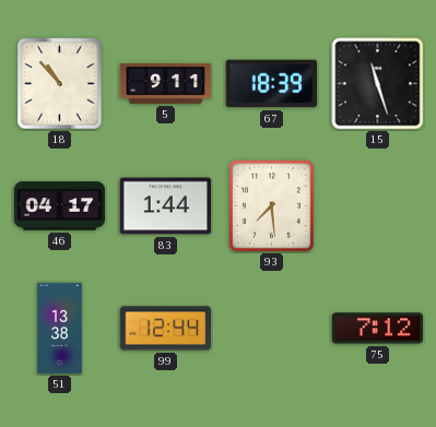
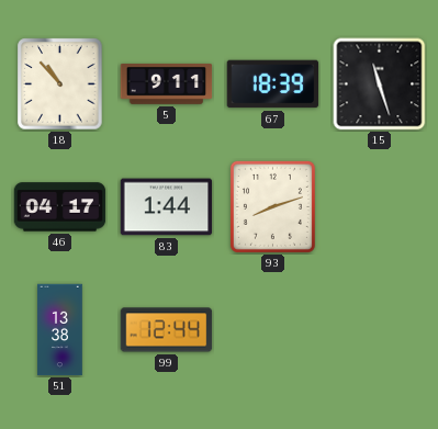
93: 7:29 -> 8:12
75: 7:12 -> none
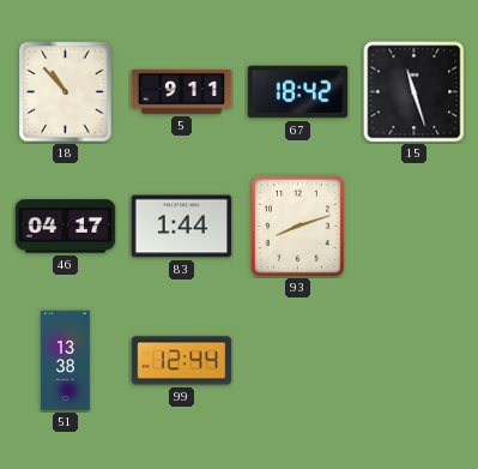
67: 18:39 -> 18:42
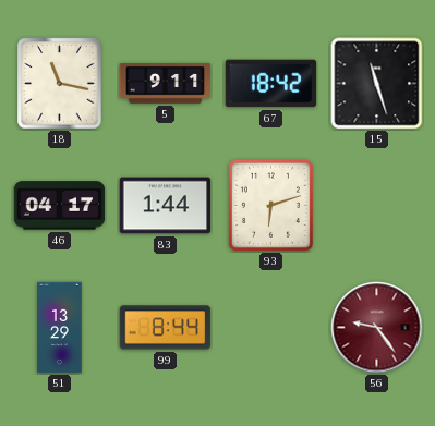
18: 10:53 -> 11:17
93: 8:12 -> 6:12
51: 13:38 -> 13:29
99: 12:44 -> 8:44
56: none -> 9:24
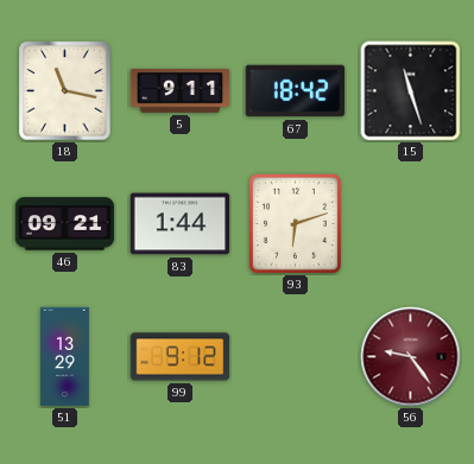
46: 04:17 -> 09:21
99: 8:44 -> 9:12
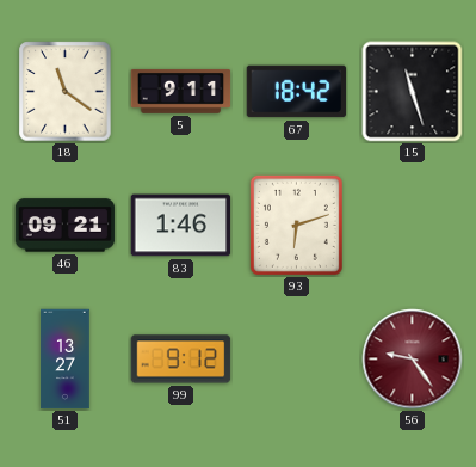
18: 11:17 -> 11:21
83: 1:44 -> 1:46
51: 13:29 -> 13:27
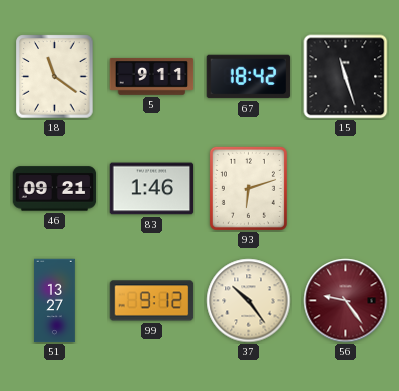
37: none -> 10:24
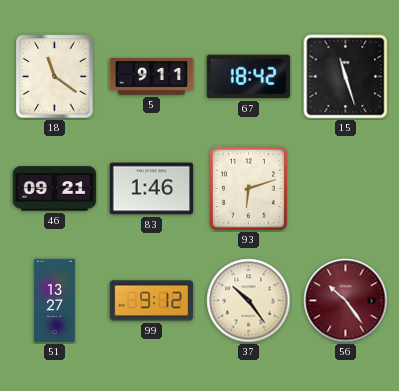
56: 9:24 -> 10:24
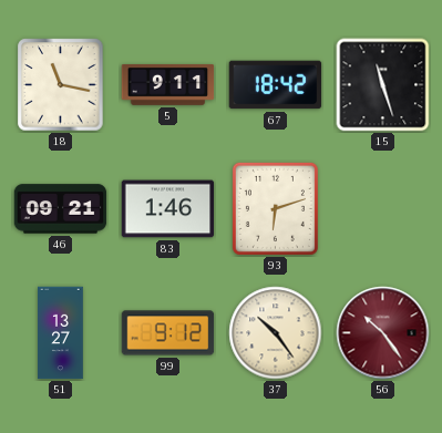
18: 11:21 -> 11:17
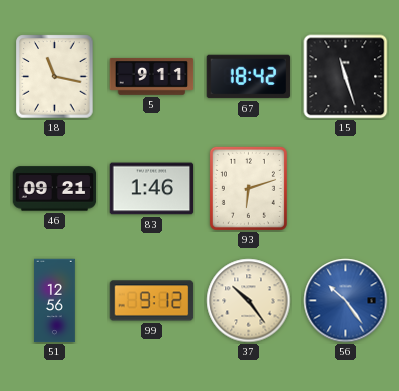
51: 13:27 -> 12:56
56 dial: burgundy -> blue
